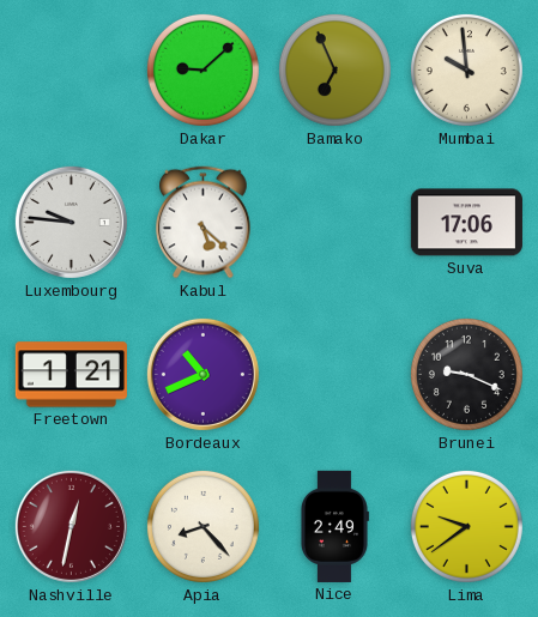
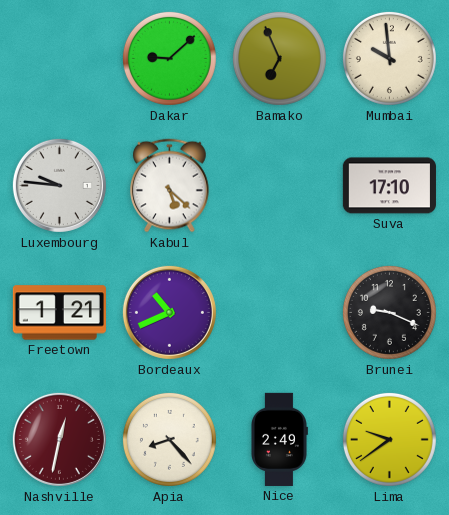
Suva: 17:06 -> 17:10
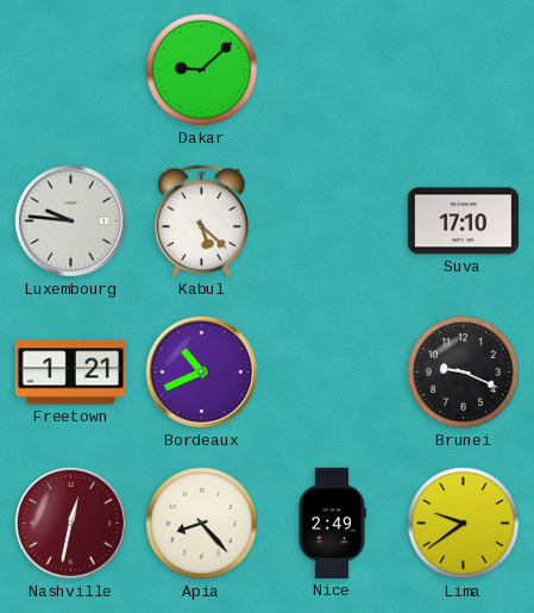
Bamako: 6:56 -> none
Mumbai: 9:59 -> none
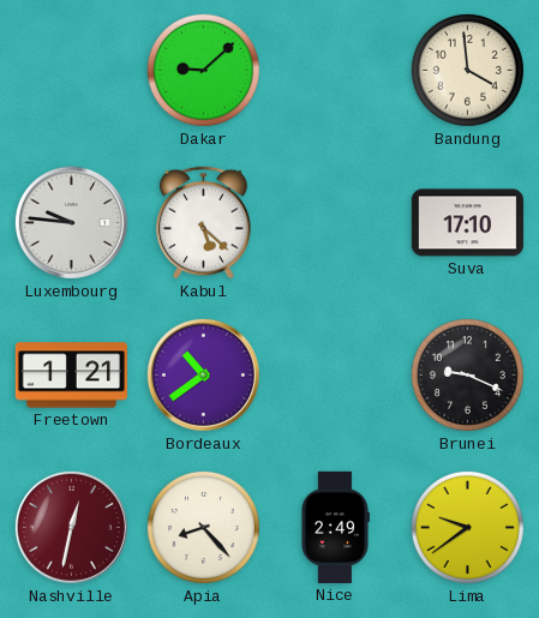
Bandung: none -> 3:59
Bordeaux: 10:41 -> 10:39
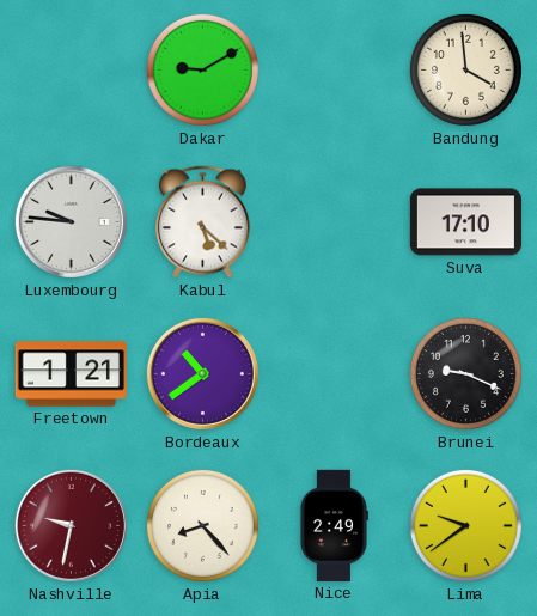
Dakar: 9:08 -> 9:10
Nashville: 12:32 -> 9:32
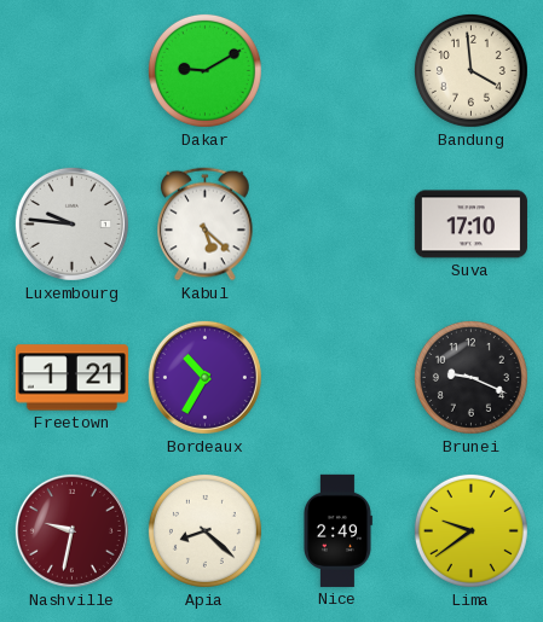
Bordeaux: 10:39 -> 10:35
Apia: 8:23 -> 8:22
